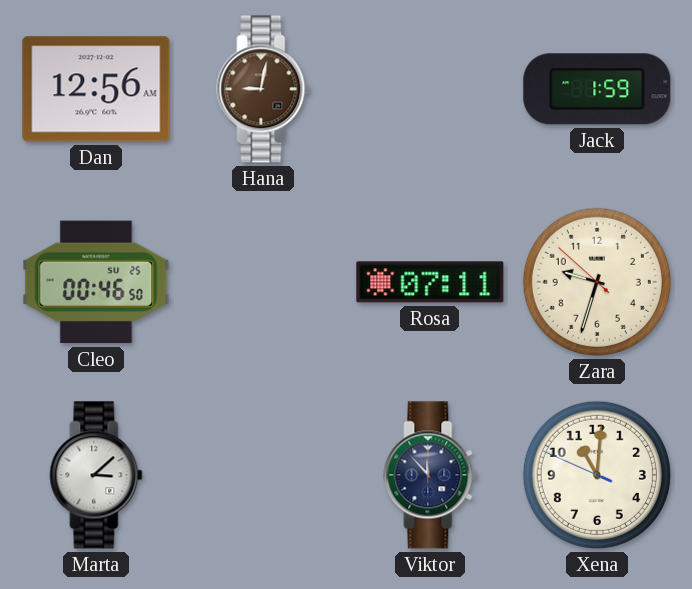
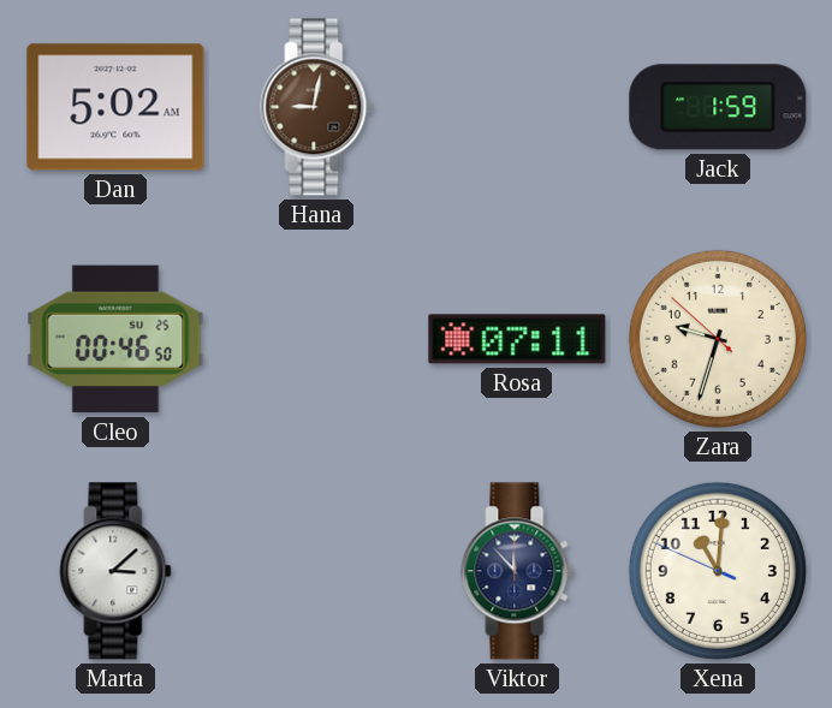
Dan: 12:56 -> 5:02
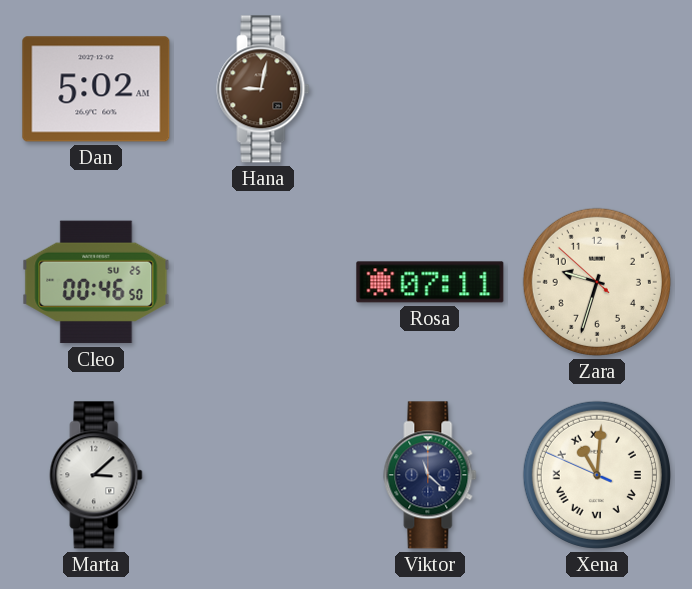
Jack: 1:59 -> none
Viktor: 11:53 -> 11:22
Xena numerals: Arabic -> Roman
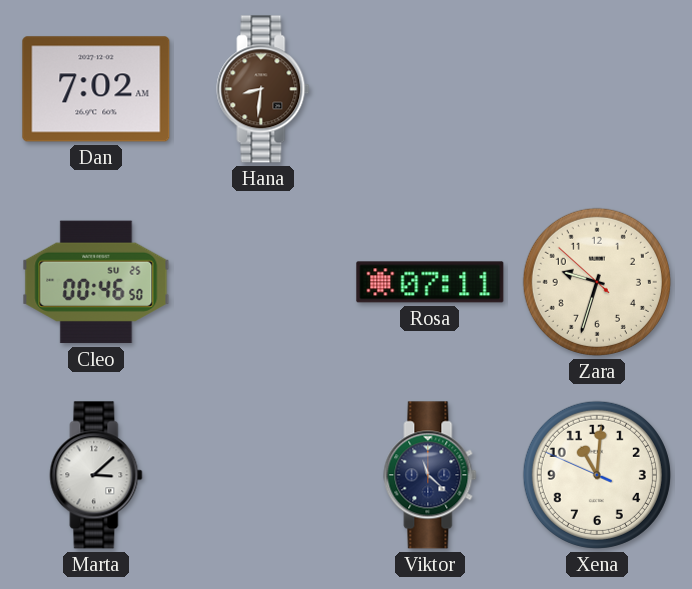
Dan: 5:02 -> 7:02
Hana: 9:02 -> 8:31
Xena numerals: Roman -> Arabic
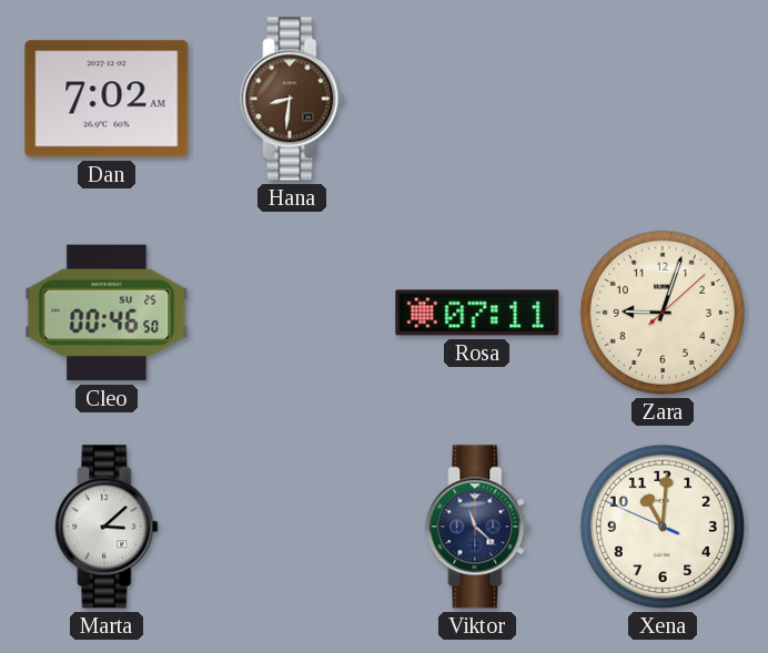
Zara: 9:32 -> 9:03
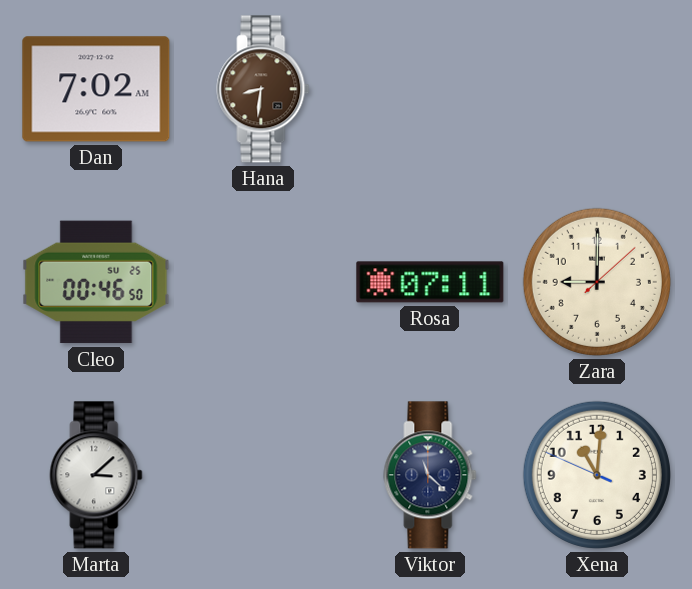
Zara: 9:03 -> 9:00
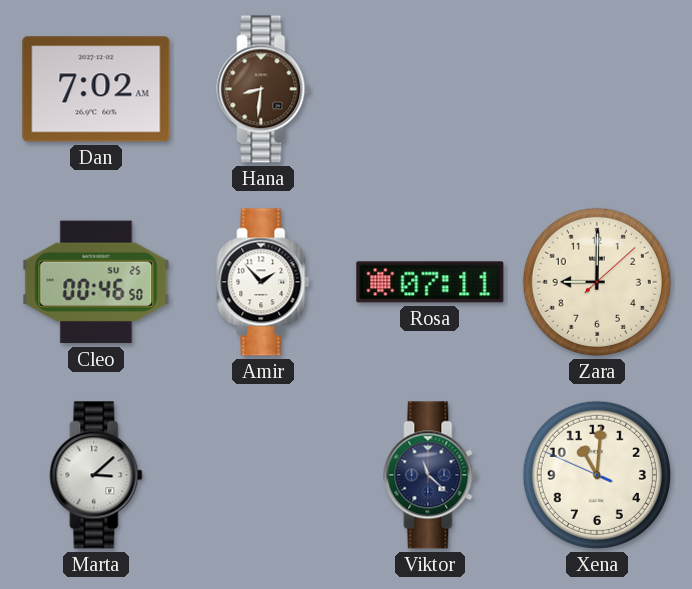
Amir: none -> 1:53
